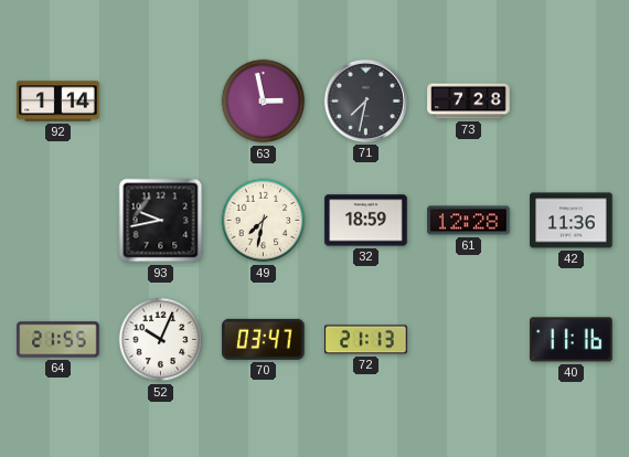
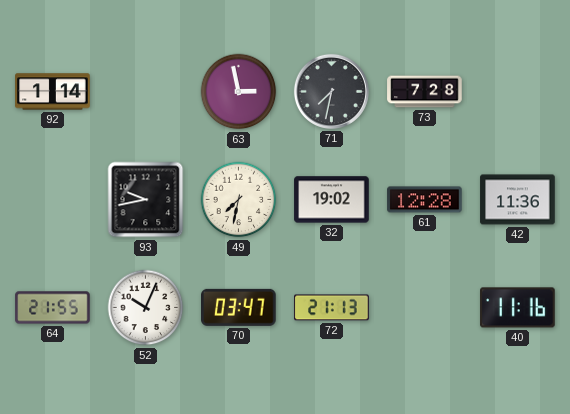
32: 18:59 -> 19:02
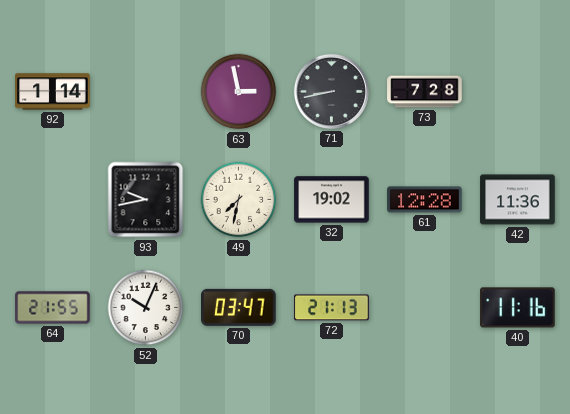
71: 7:32 -> 8:43
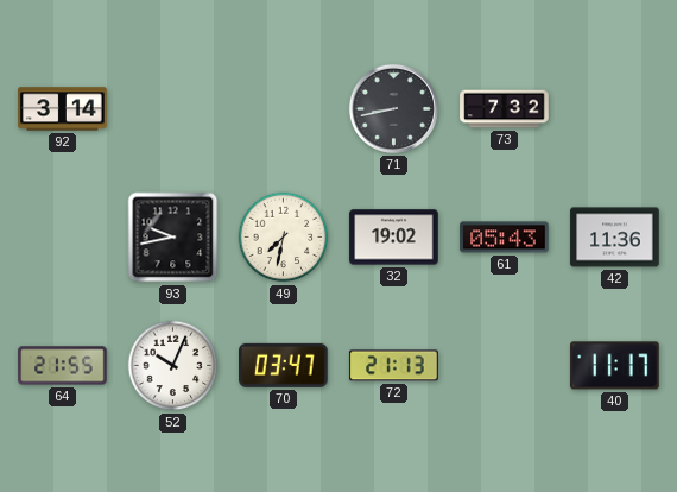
92: 1:14 -> 3:14
63: 2:58 -> none
73: 7:28 -> 7:32
61: 12:28 -> 05:43
40: 11:16 -> 11:17
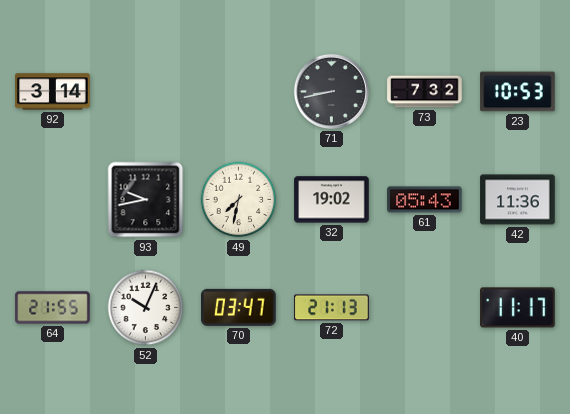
23: none -> 10:53
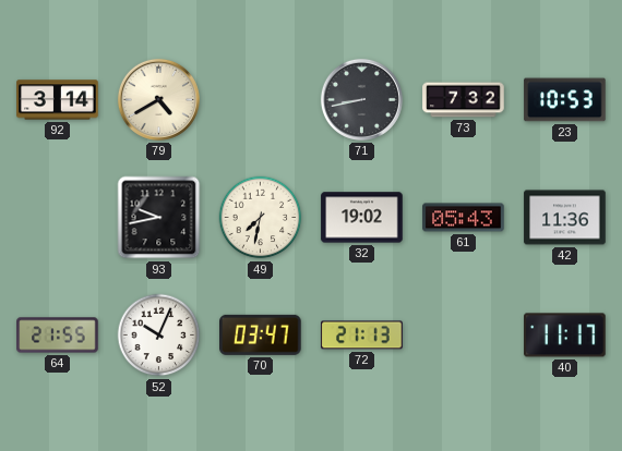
79: none -> 4:40
